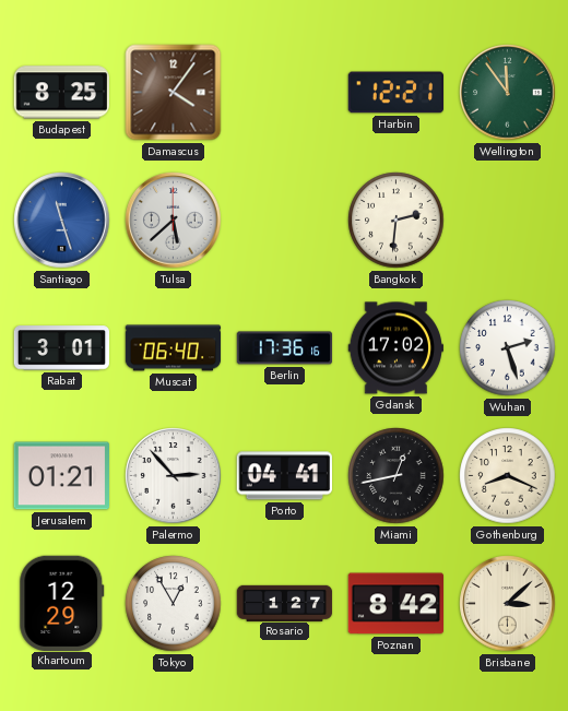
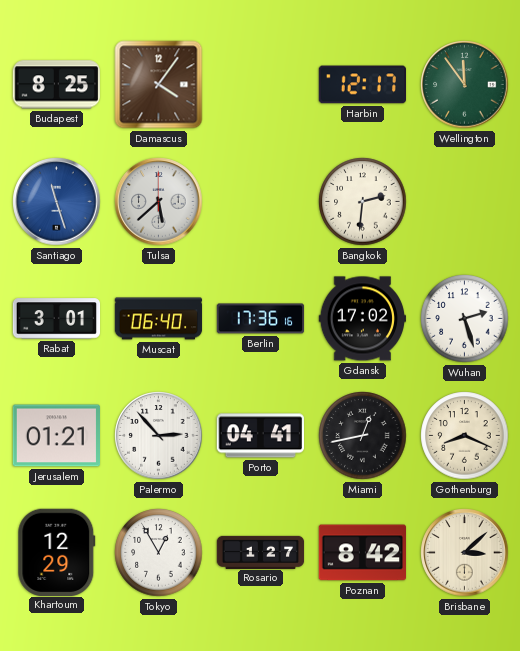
Harbin: 12:21 -> 12:17
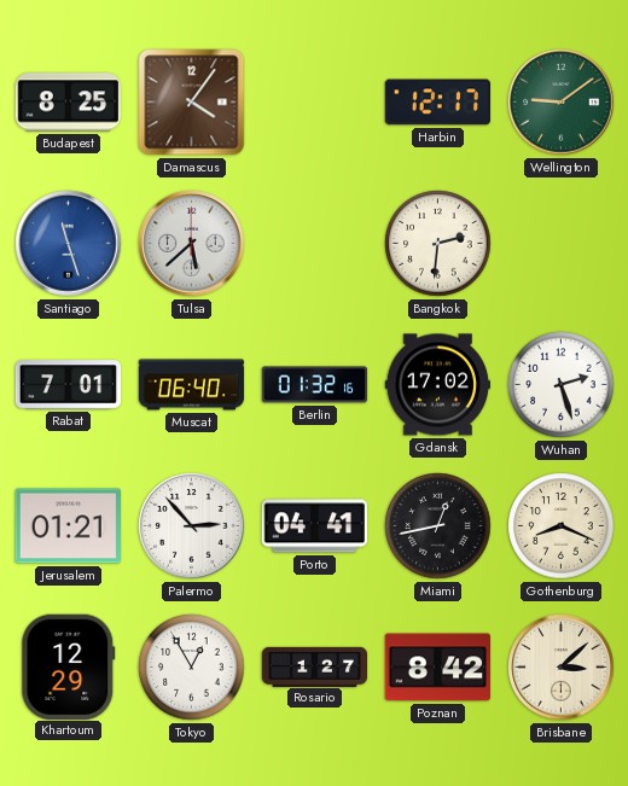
Wellington: 11:54 -> 9:09
Rabat: 3:01 -> 7:01
Berlin: 17:36 -> 01:32
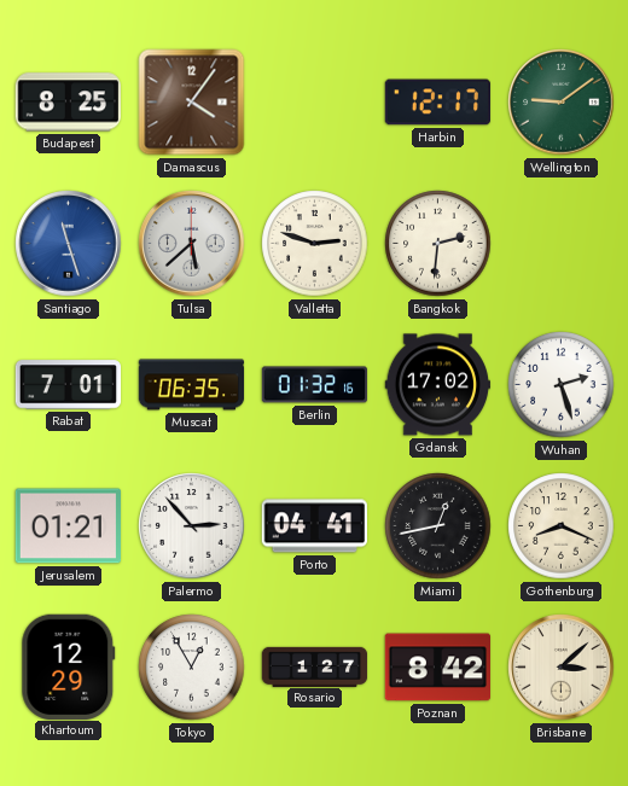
Valletta: none -> 2:48
Muscat: 06:40 -> 06:35
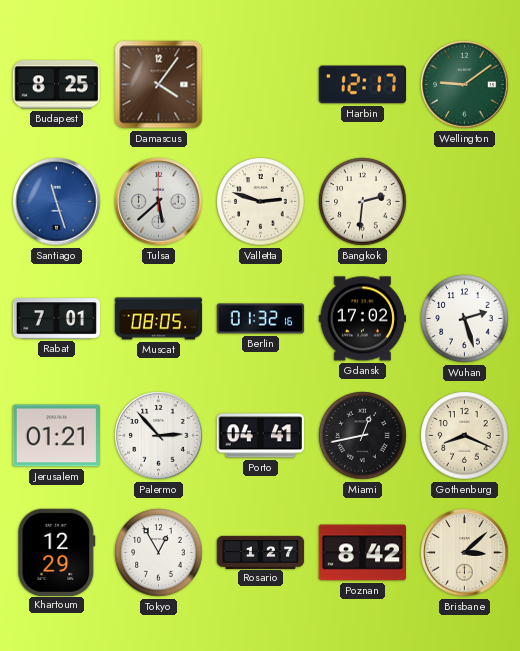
Muscat: 06:35 -> 08:05
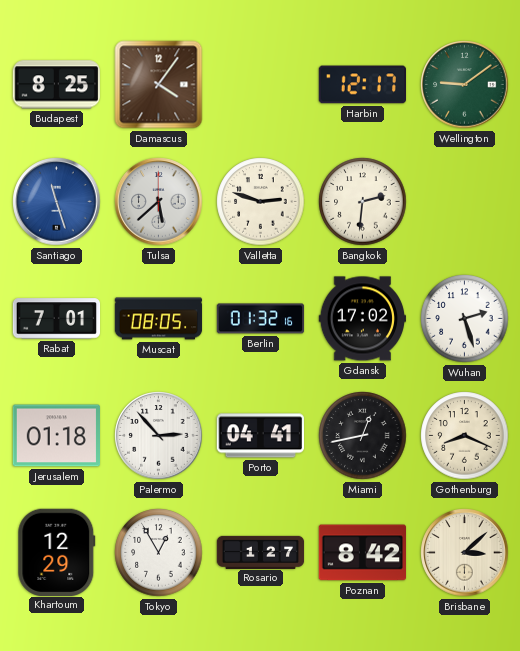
Jerusalem: 01:21 -> 01:18
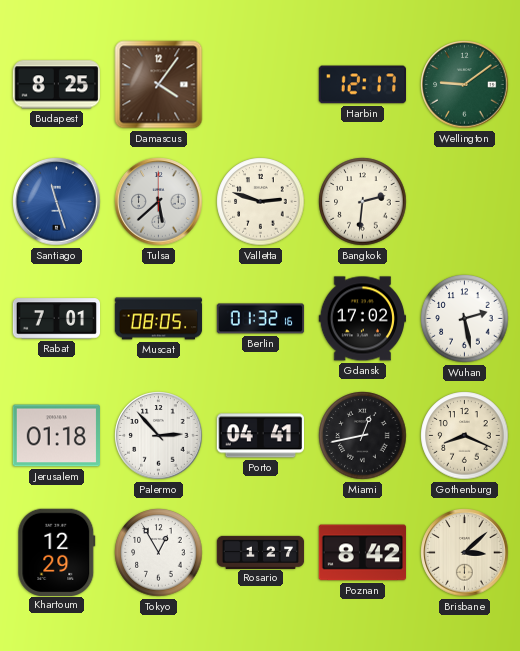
Wuhan: 2:27 -> 2:28
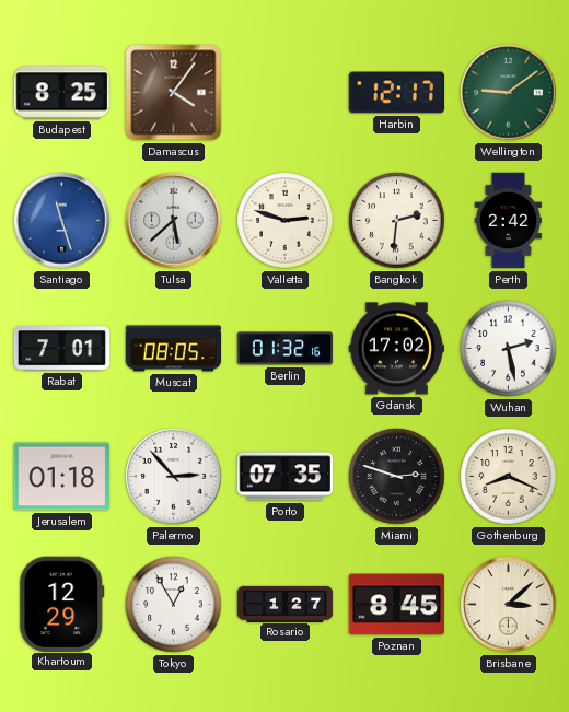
Perth: none -> 2:42
Porto: 04:41 -> 07:35
Miami: 12:43 -> 2:48
Poznan: 8:42 -> 8:45
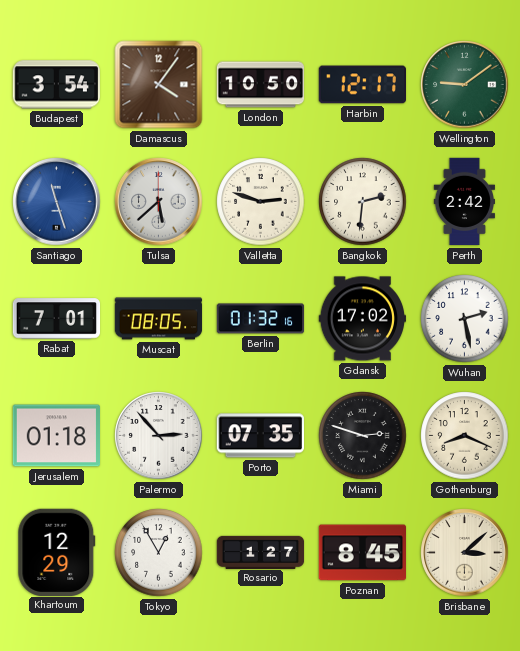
Budapest: 8:25 -> 3:54
London: none -> 10:50
